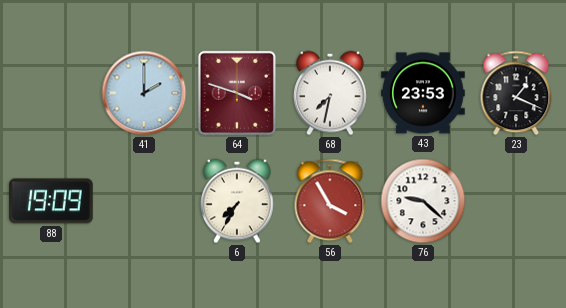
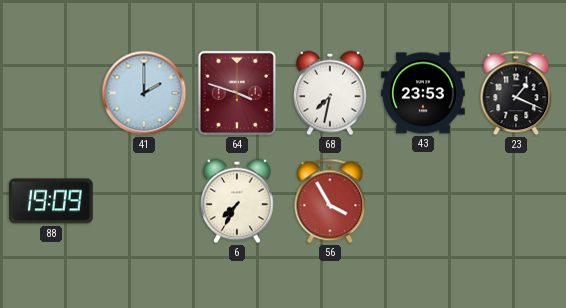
76: 9:22 -> none
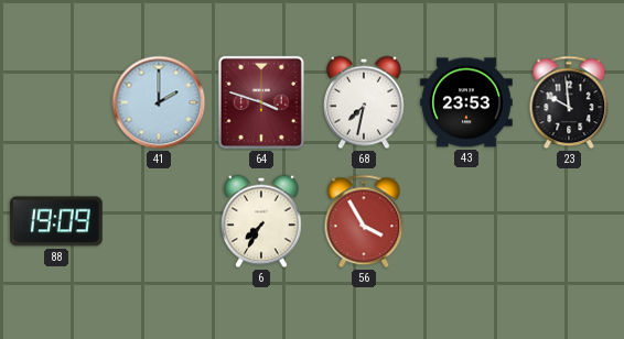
23: 1:19 -> 9:59
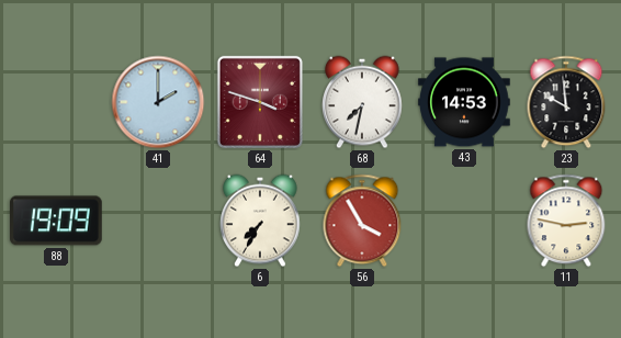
43: 23:53 -> 14:53
11: none -> 2:47
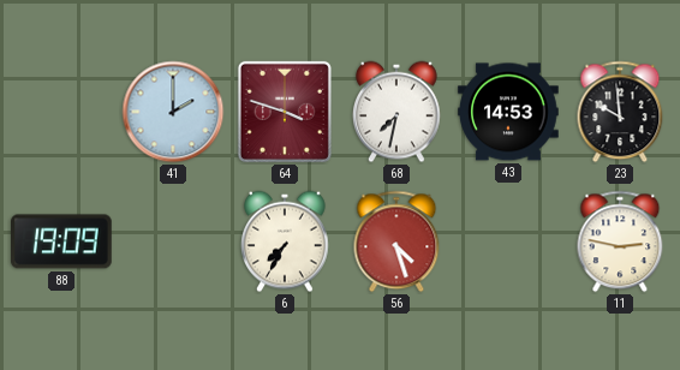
56: 3:55 -> 4:27
